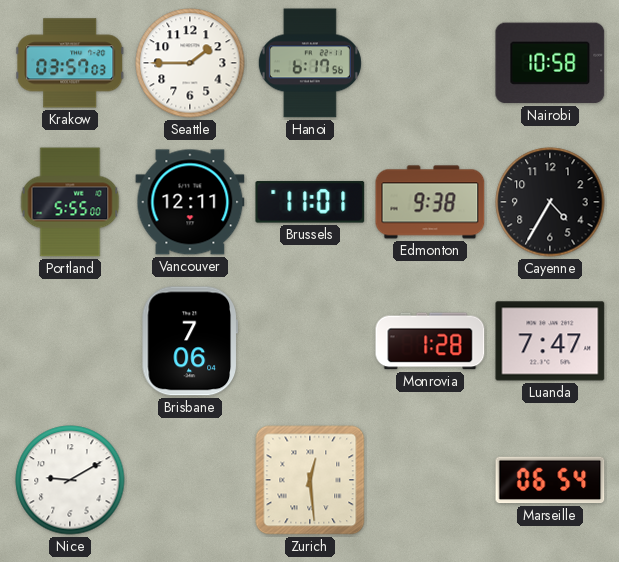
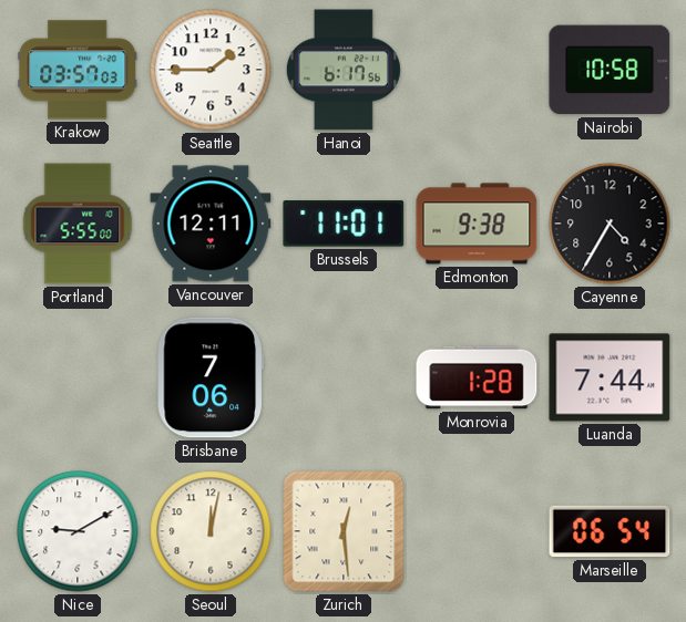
Luanda: 7:47 -> 7:44
Seoul: none -> 12:02
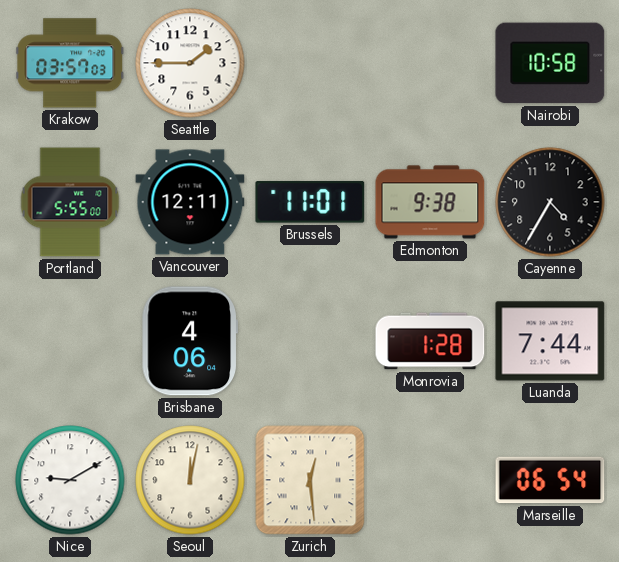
Hanoi: 6:17 -> none
Brisbane: 7:06 -> 4:06
